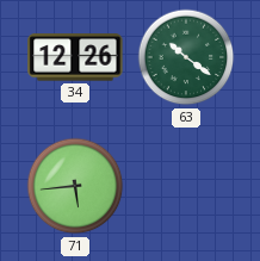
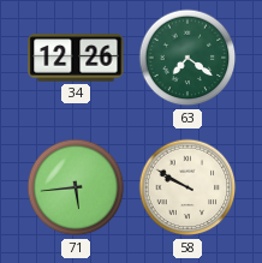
63: 10:21 -> 7:21
58: none -> 9:50
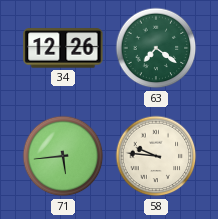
58: 9:50 -> 9:46
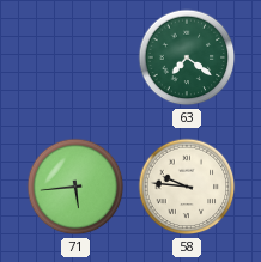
34: 12:26 -> none
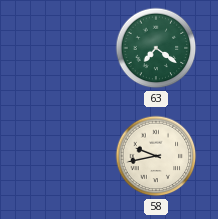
71: 5:44 -> none
58: 9:46 -> 9:43
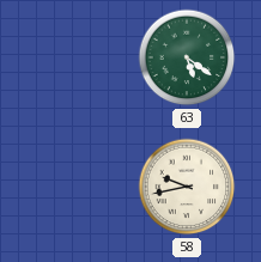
63: 7:21 -> 5:21
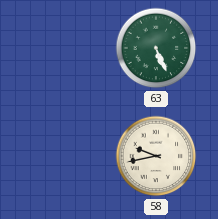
63: 5:21 -> 5:26
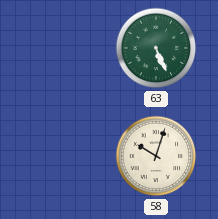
58: 9:43 -> 10:03
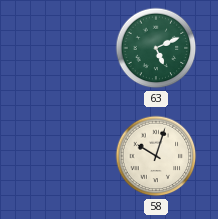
63: 5:26 -> 5:11
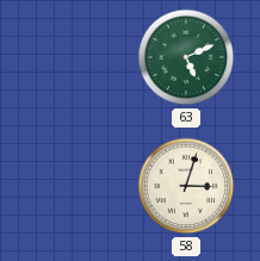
58: 10:03 -> 3:03
